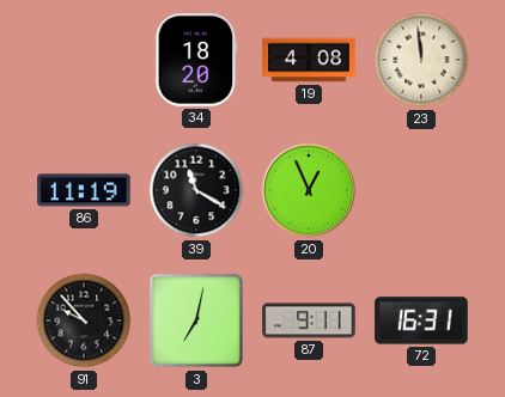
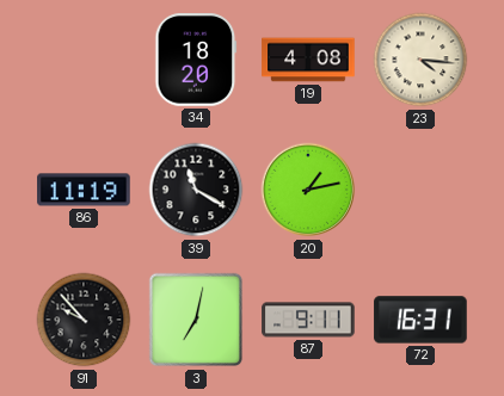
23: 11:59 -> 4:16
20: 12:56 -> 1:13
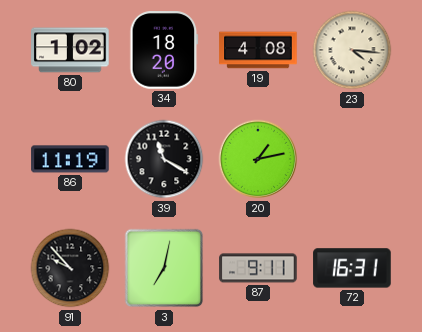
80: none -> 1:02
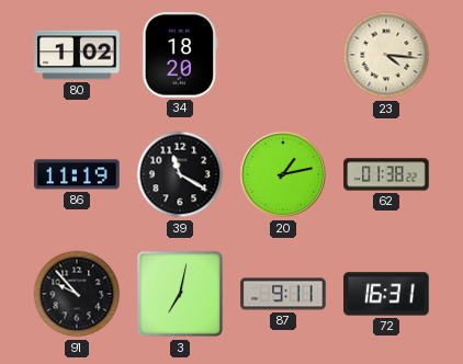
19: 4:08 -> none
62: none -> 01:38
